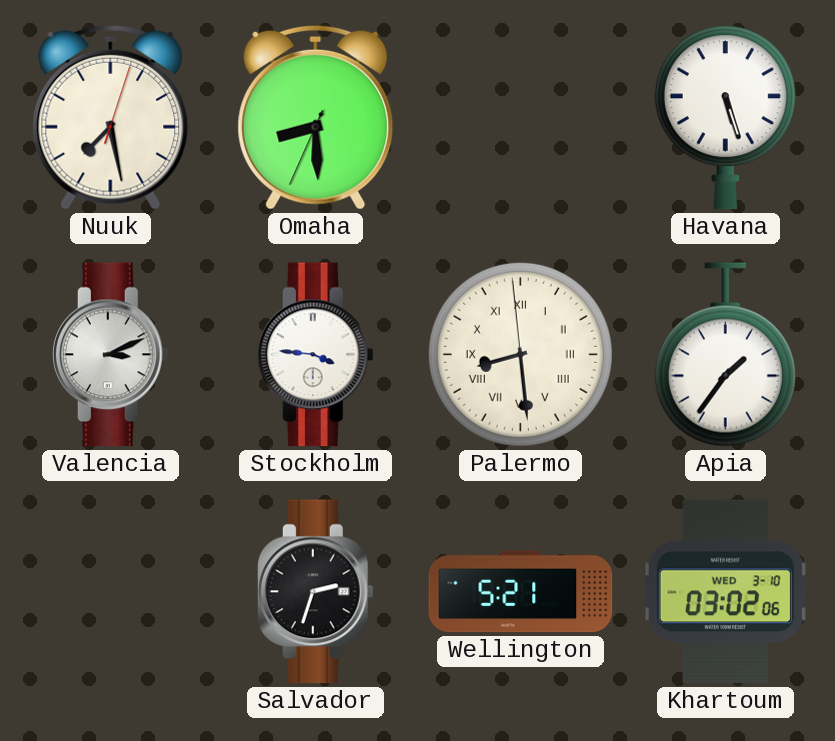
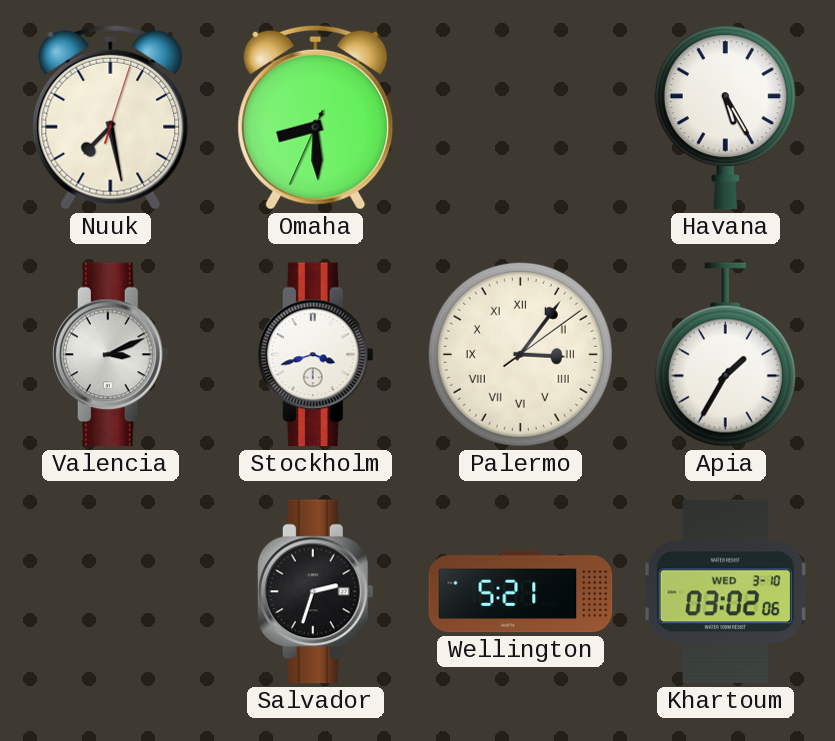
Havana: 5:27 -> 5:25
Stockholm: 3:46 -> 3:42
Palermo: 8:28 -> 3:06
Apia: 1:36 -> 1:35
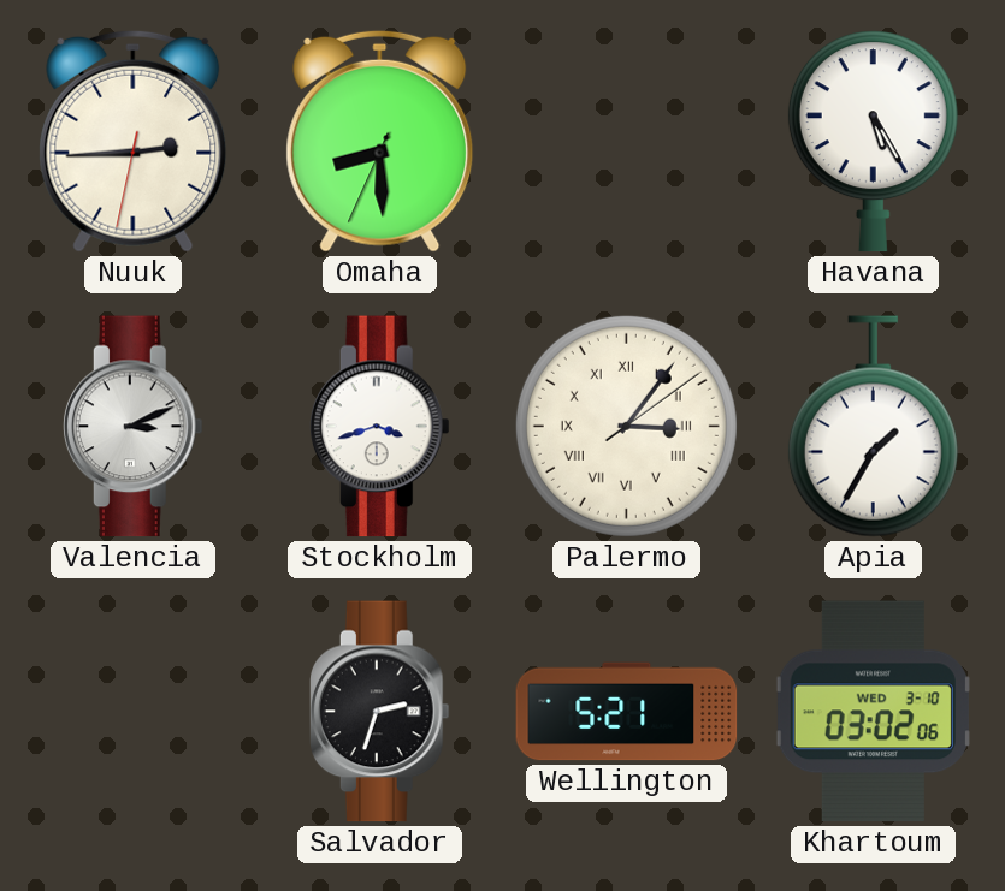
Nuuk: 7:28 -> 2:44
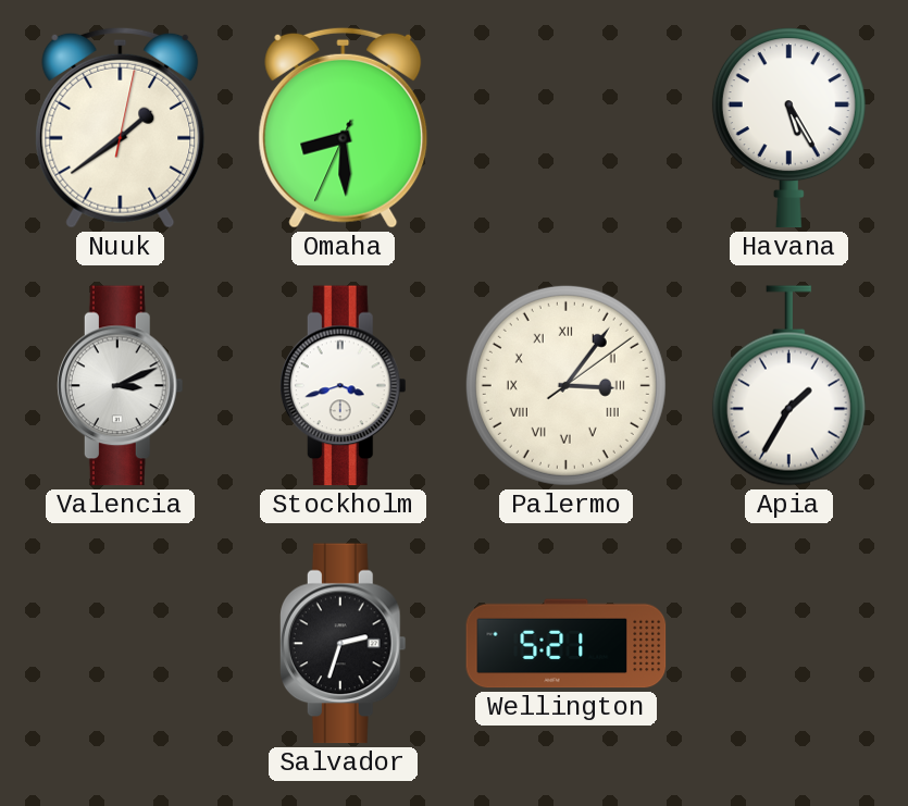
Nuuk: 2:44 -> 1:39
Khartoum: 03:02 -> none
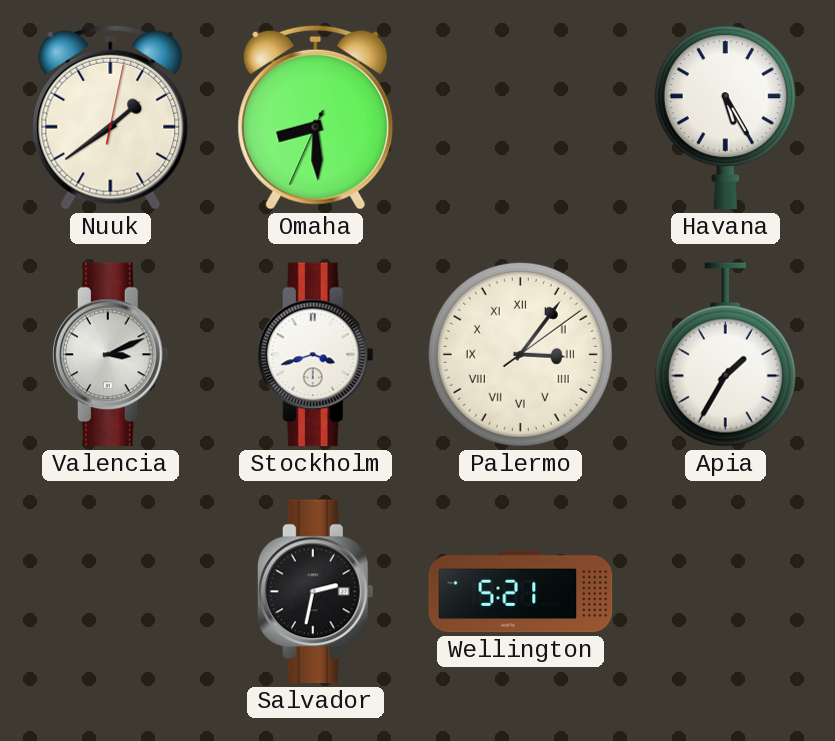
Salvador: 2:33 -> 2:32
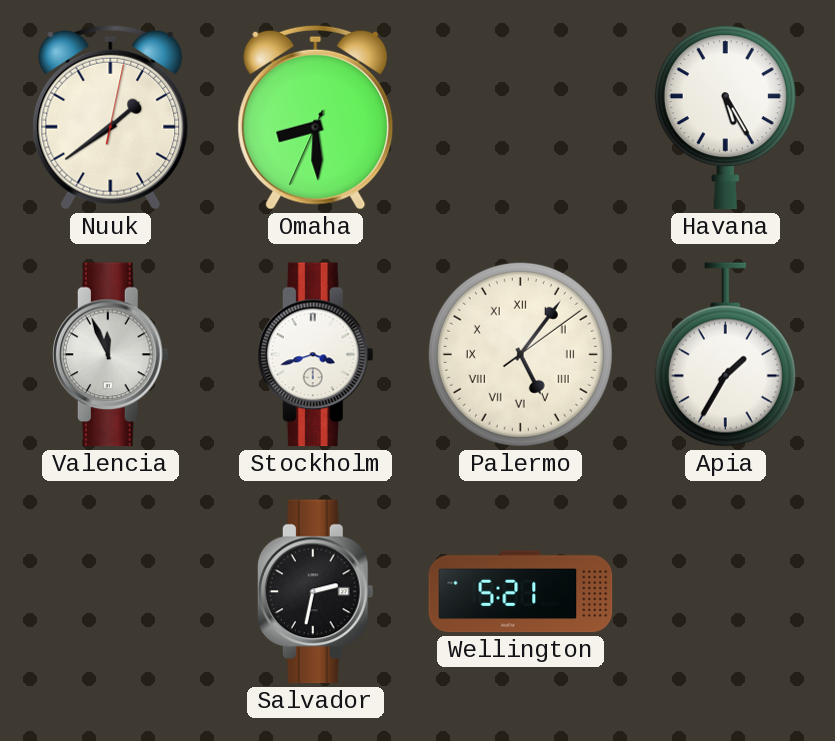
Valencia: 3:11 -> 11:56
Palermo: 3:06 -> 5:06
